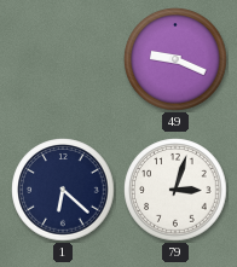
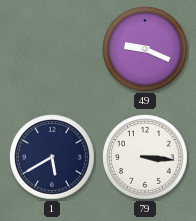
1: 6:22 -> 5:40
79: 3:03 -> 3:16
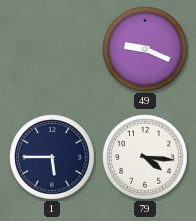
1: 5:40 -> 5:45
79: 3:16 -> 4:16
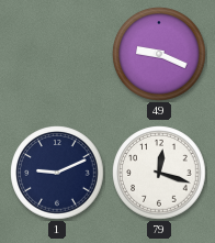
1: 5:45 -> 9:11
79: 4:16 -> 12:18
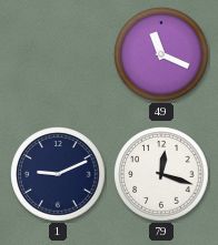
49: 9:19 -> 11:19
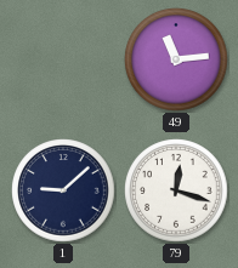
49: 11:19 -> 11:14
1: 9:11 -> 9:08
